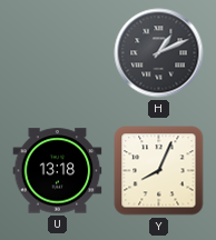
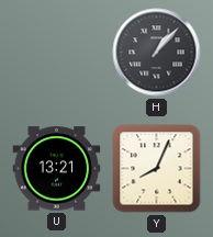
H: 1:11 -> 1:07
U: 13:18 -> 13:21
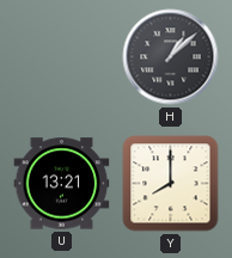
H: 1:07 -> 1:08
Y: 8:04 -> 8:00
